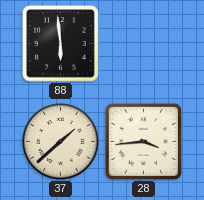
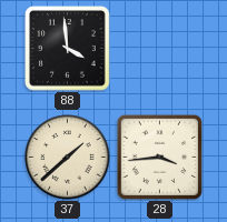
88: 5:59 -> 3:59
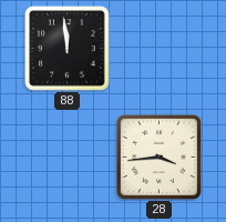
88: 3:59 -> 11:59
37: 1:38 -> none
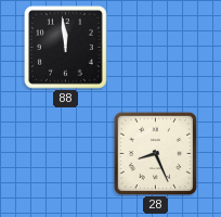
28: 3:44 -> 8:26
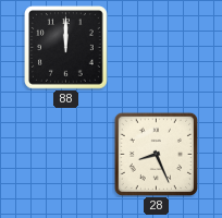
88: 11:59 -> 12:00
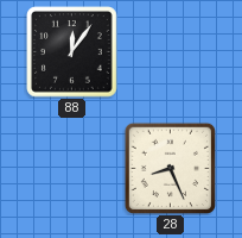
88: 12:00 -> 12:06
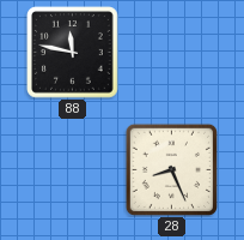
88: 12:06 -> 11:47
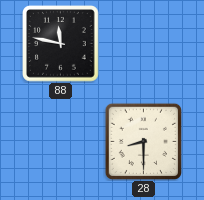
28: 8:26 -> 8:30
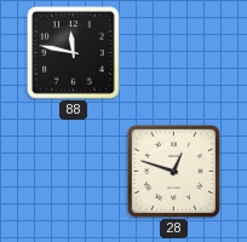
28: 8:30 -> 12:48
